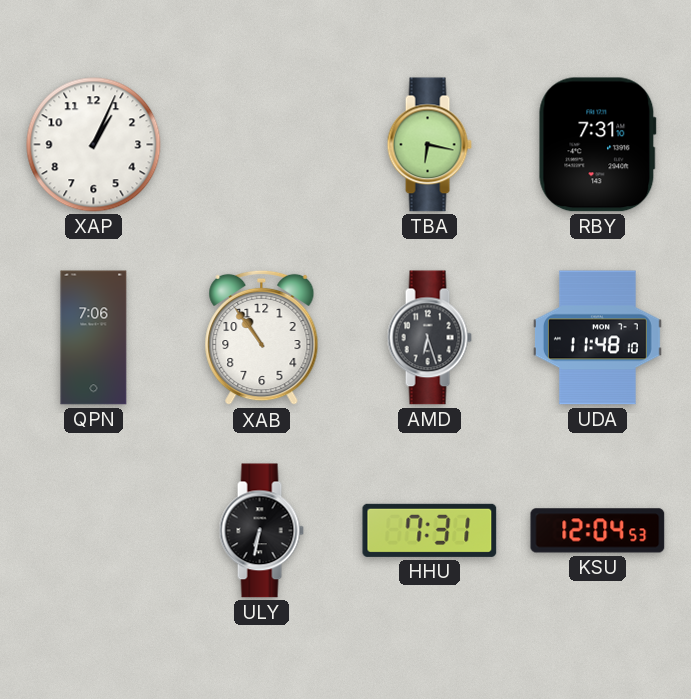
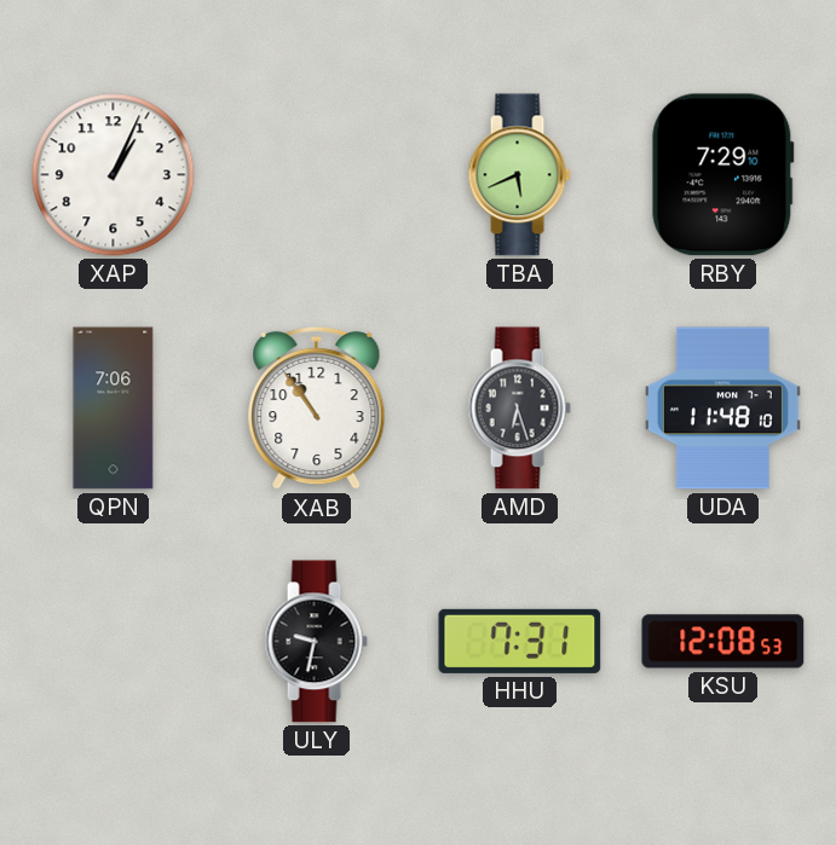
TBA: 6:17 -> 5:41
RBY: 7:31 -> 7:29
ULY: 6:32 -> 9:32
KSU: 12:04 -> 12:08
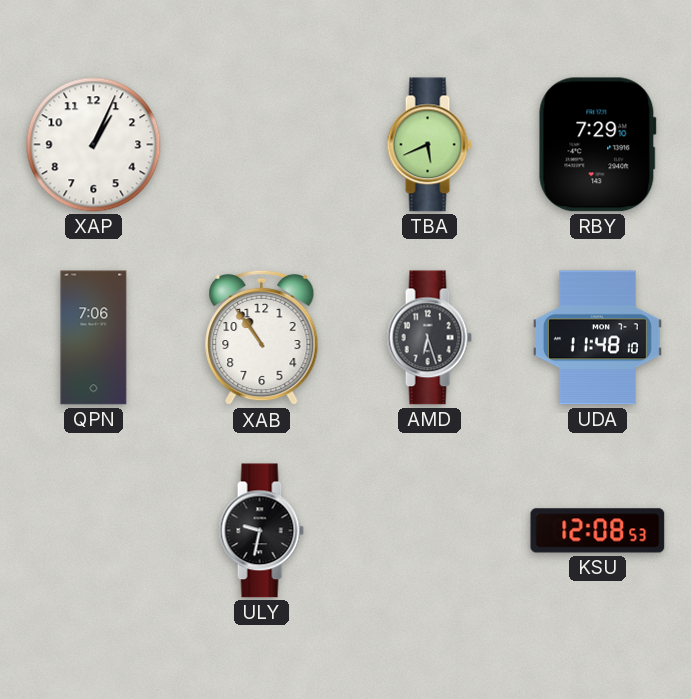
HHU: 7:31 -> none
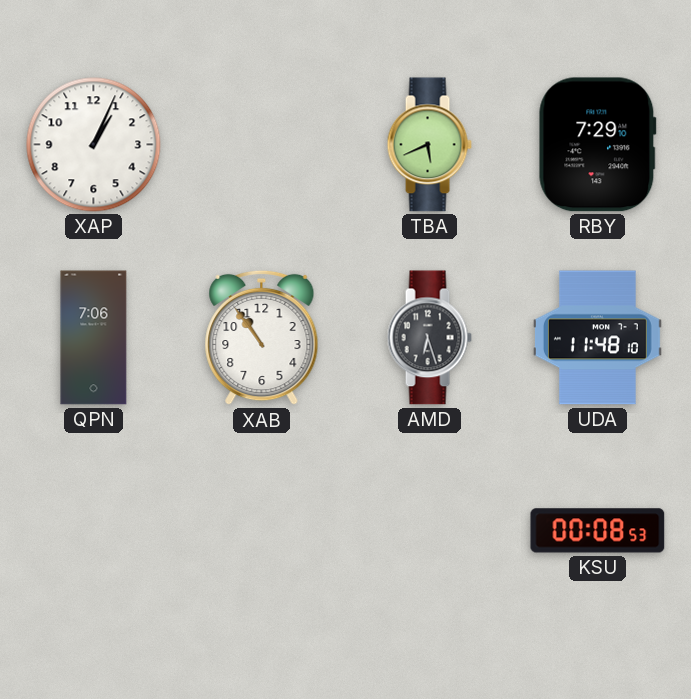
ULY: 9:32 -> none
KSU: 12:08 -> 00:08
